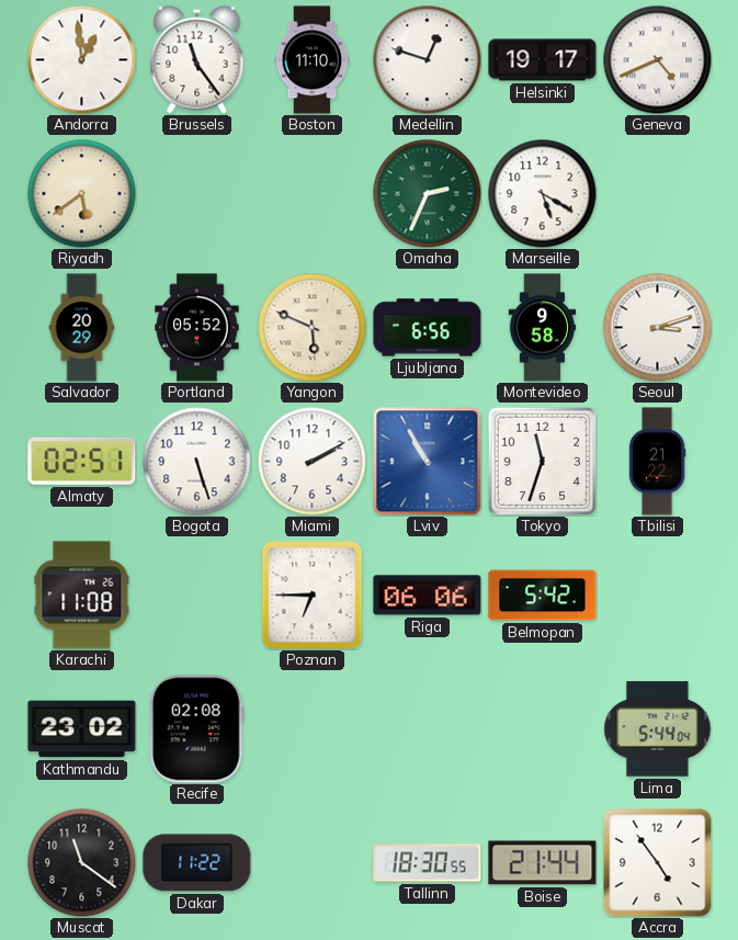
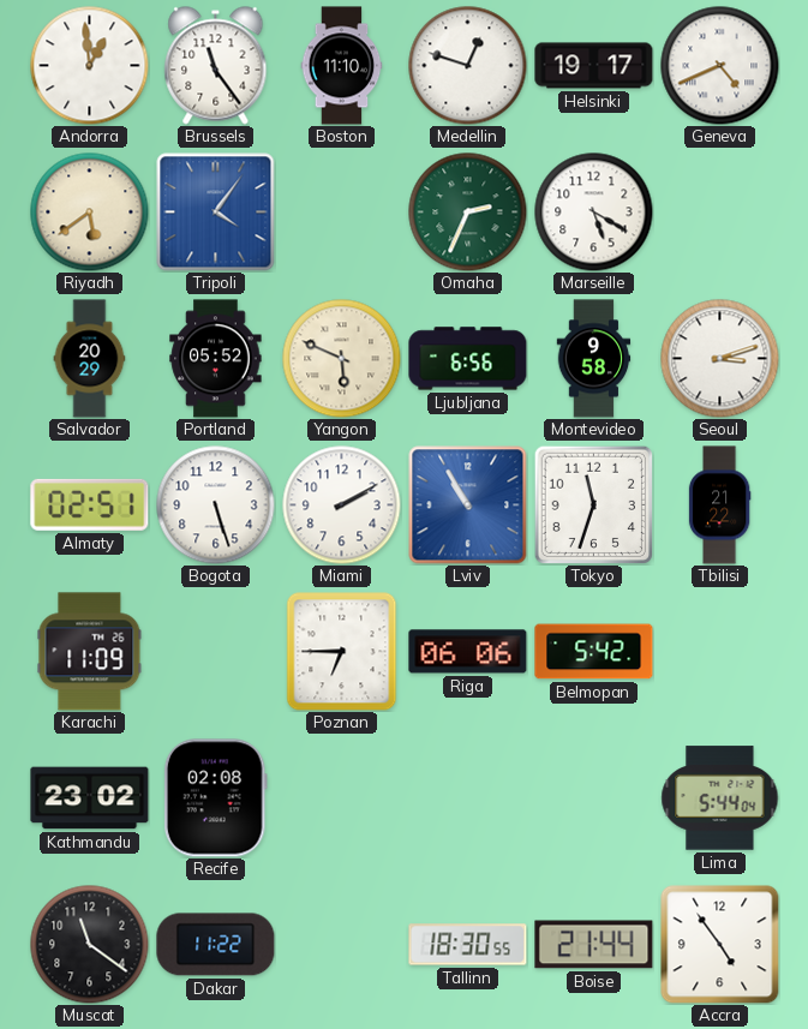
Tripoli: none -> 4:06
Karachi: 11:08 -> 11:09
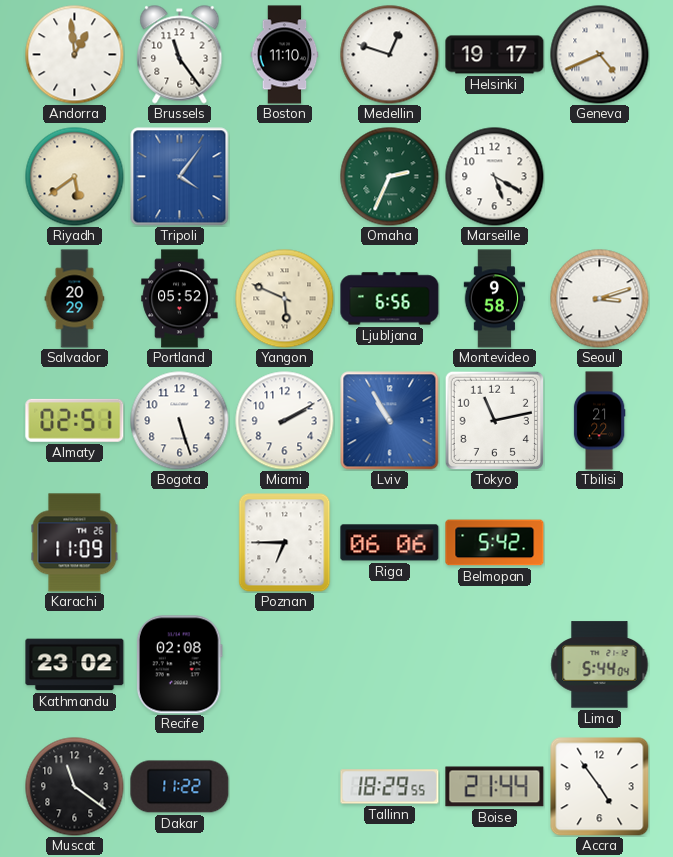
Tokyo: 11:33 -> 11:13
Tallinn: 18:30 -> 18:29
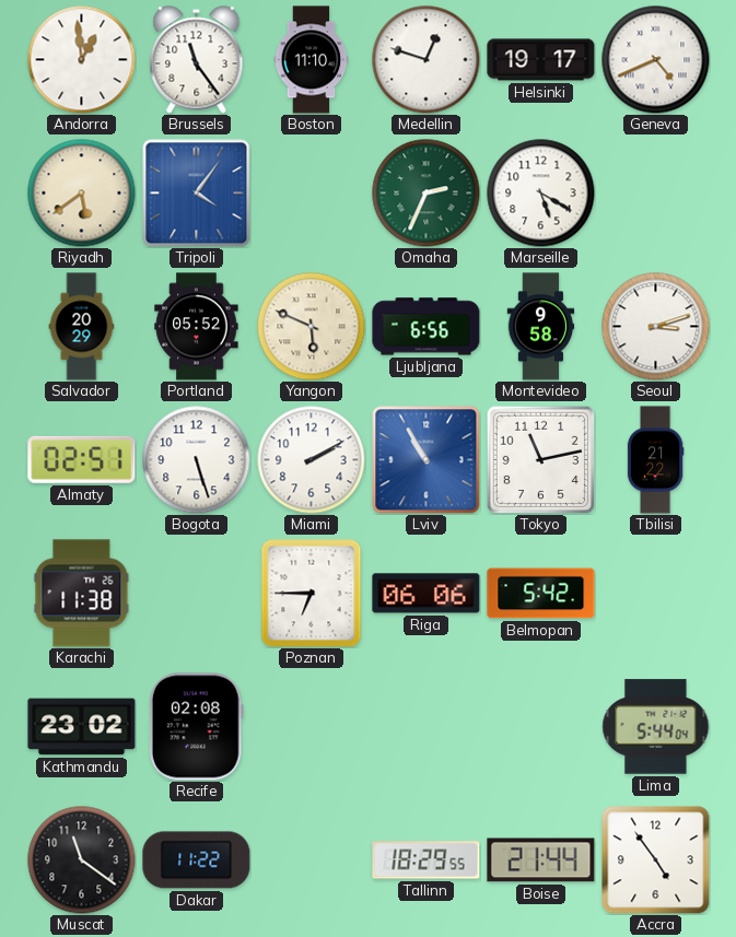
Karachi: 11:09 -> 11:38
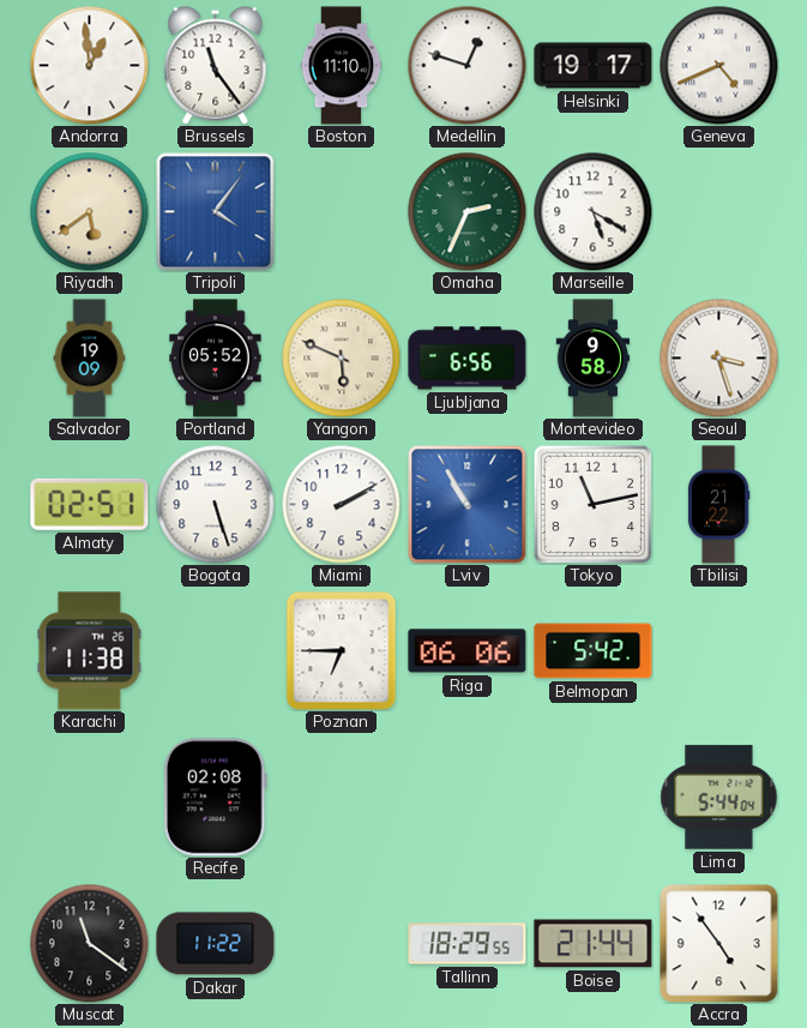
Salvador: 20:29 -> 19:09
Seoul: 3:12 -> 3:27
Kathmandu: 23:02 -> none
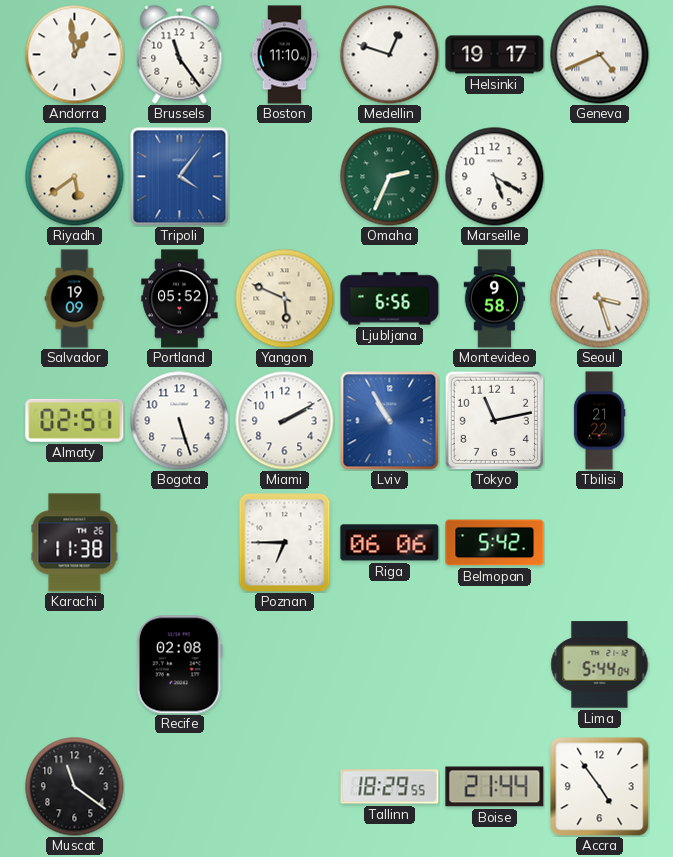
Dakar: 11:22 -> none
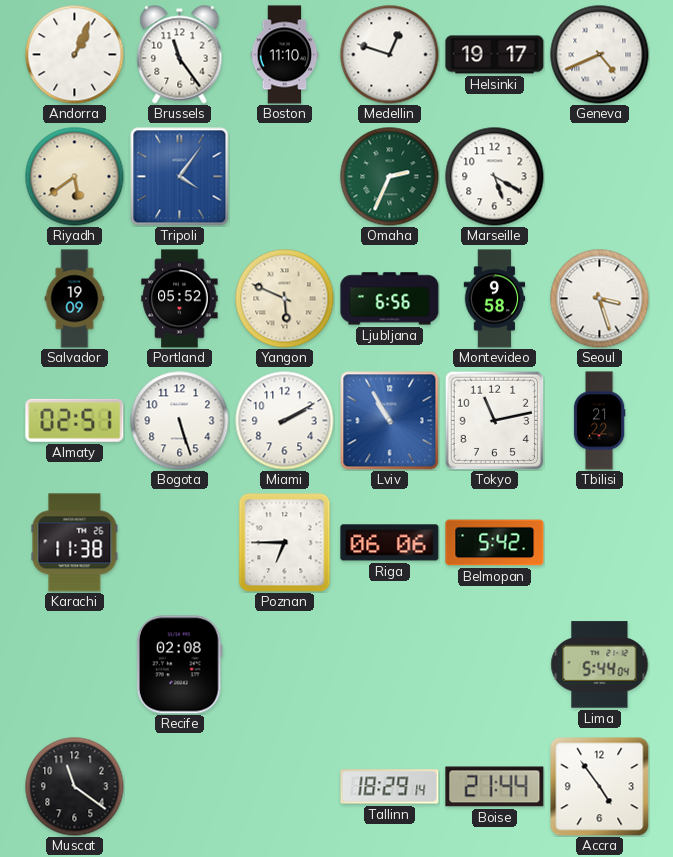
Andorra: 12:59 -> 1:04
Tallinn: 18:29:55 -> 18:29:14
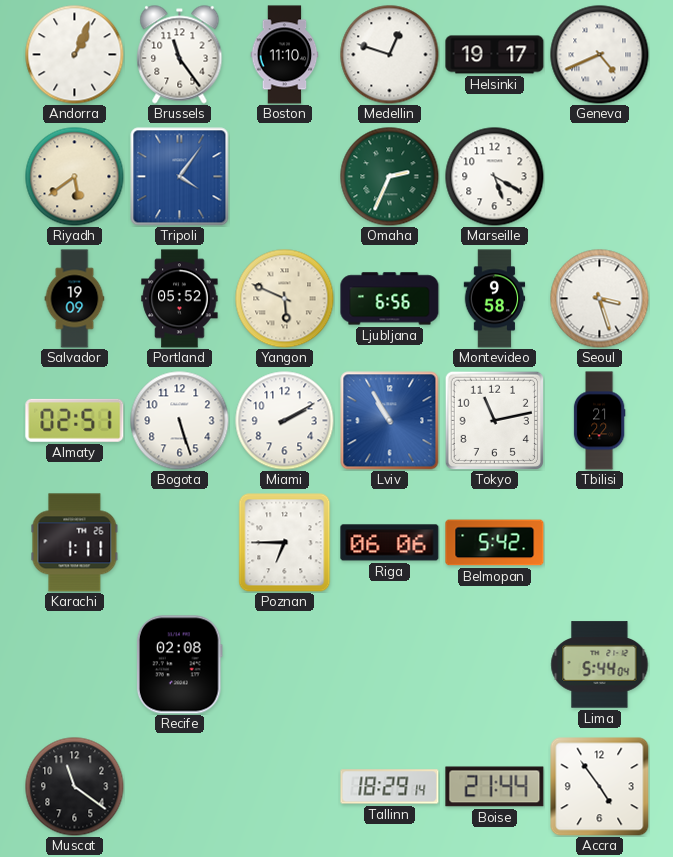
Karachi: 11:38 -> 1:11
